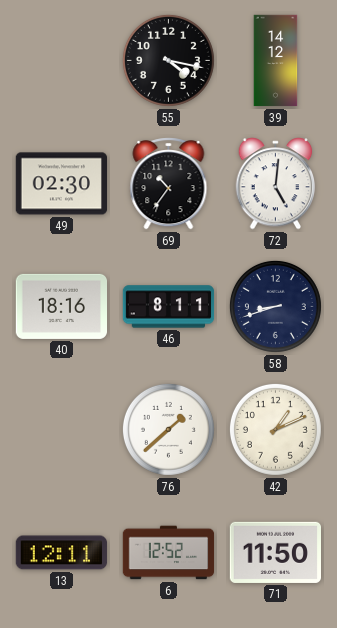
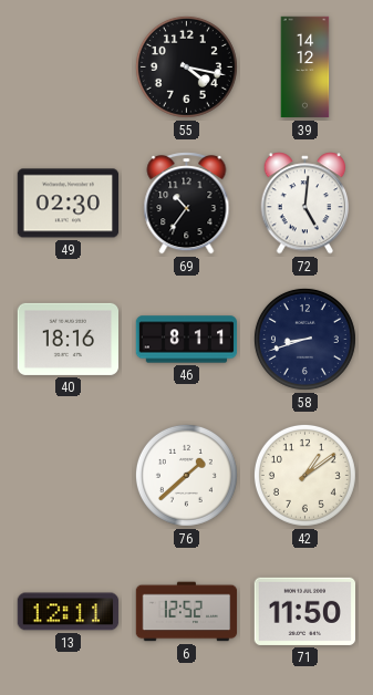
42: 1:11 -> 1:09
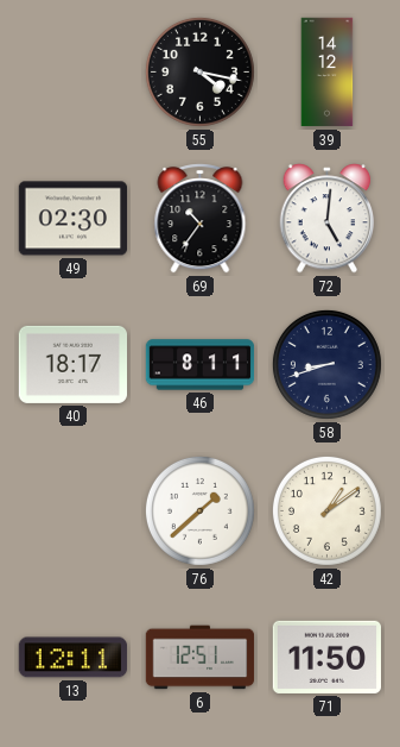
40: 18:16 -> 18:17
6: 12:52 -> 12:51
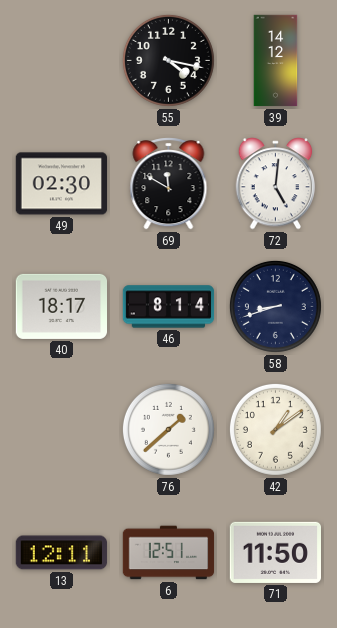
69: 10:36 -> 11:50
46: 8:11 -> 8:14
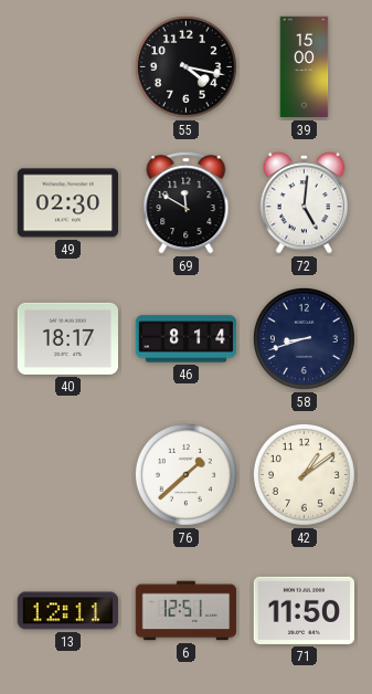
39: 14:12 -> 15:00
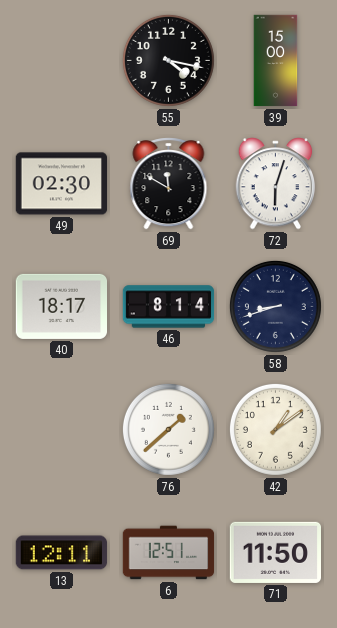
72: 5:01 -> 6:03
